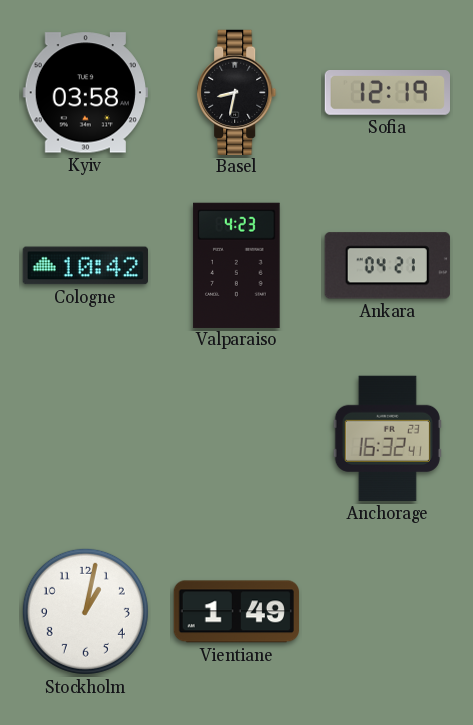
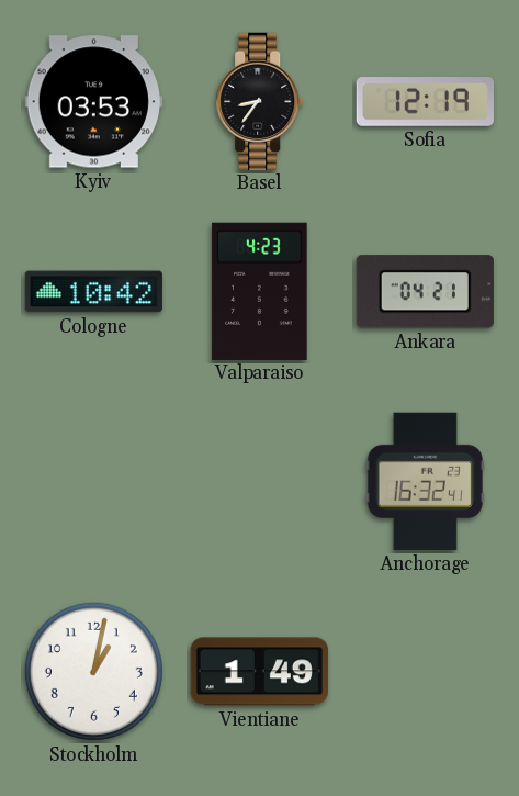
Kyiv: 03:58 -> 03:53
Basel: 8:32 -> 8:36
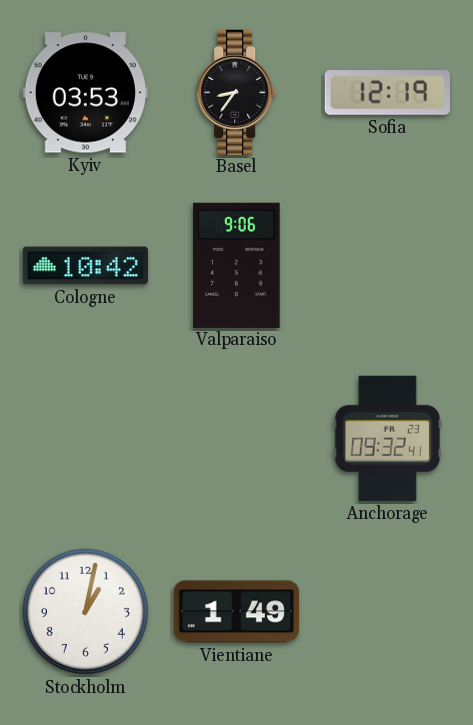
Valparaiso: 4:23 -> 9:06
Ankara: 04:21 -> none
Anchorage: 16:32 -> 09:32
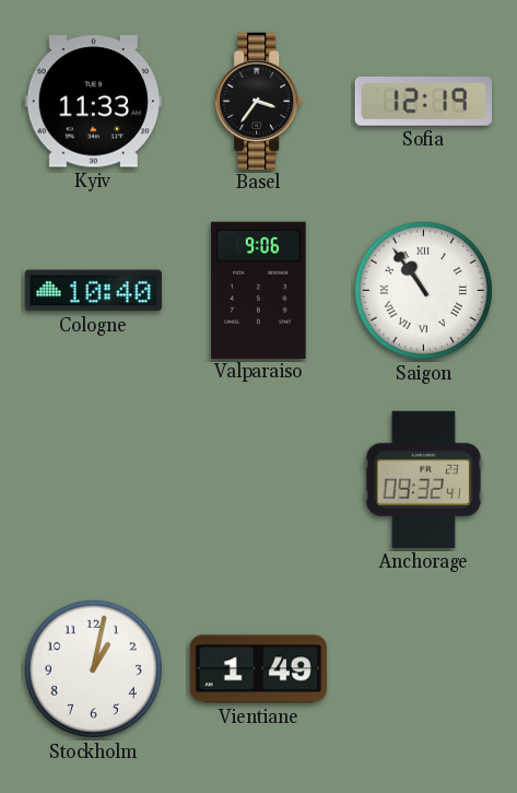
Kyiv: 03:53 -> 11:33
Basel: 8:36 -> 3:36
Cologne: 10:42 -> 10:40
Saigon: none -> 10:54
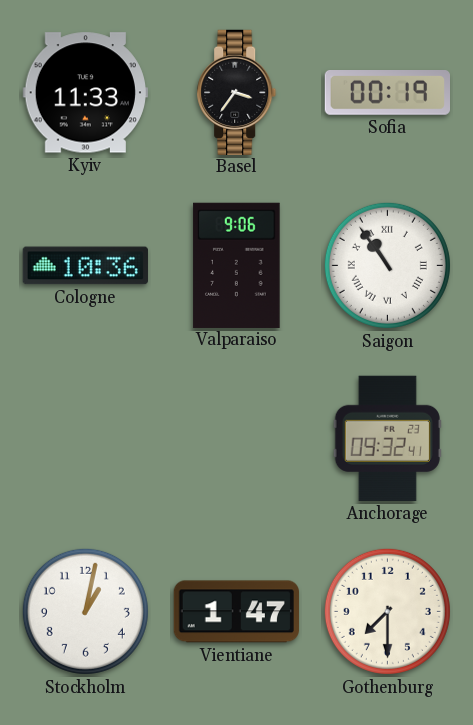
Sofia: 12:19 -> 00:19
Cologne: 10:40 -> 10:36
Vientiane: 1:49 -> 1:47
Gothenburg: none -> 7:30
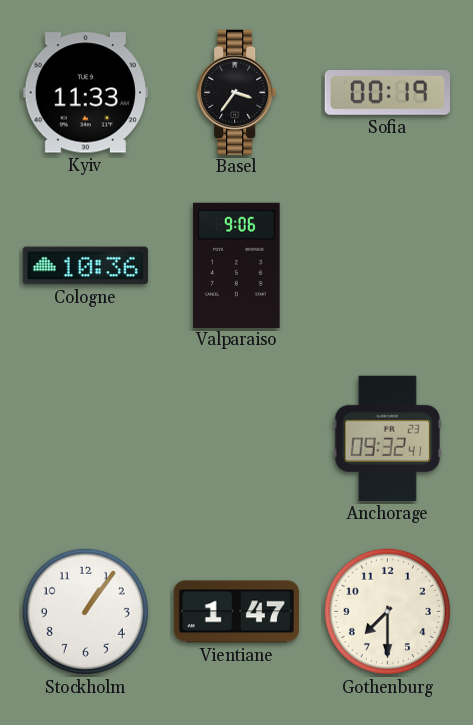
Saigon: 10:54 -> none
Stockholm: 1:02 -> 1:06
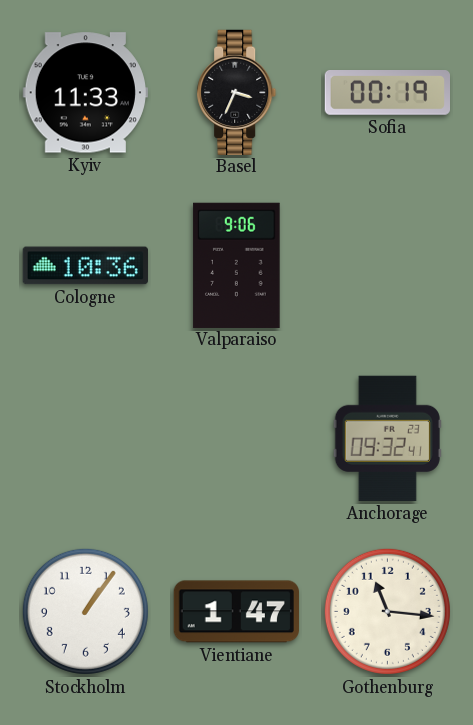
Basel: 3:36 -> 3:34
Gothenburg: 7:30 -> 11:16
